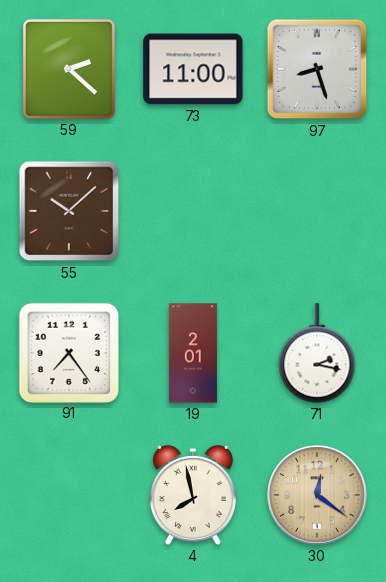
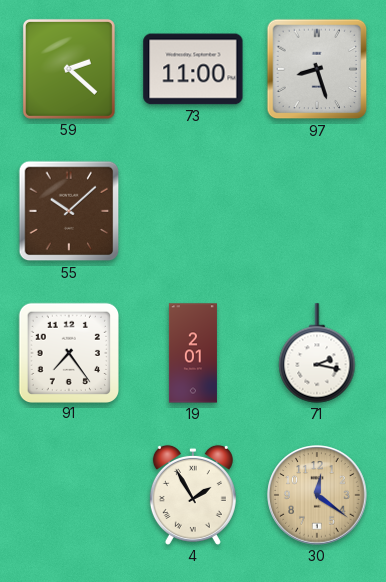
4: 7:58 -> 1:55
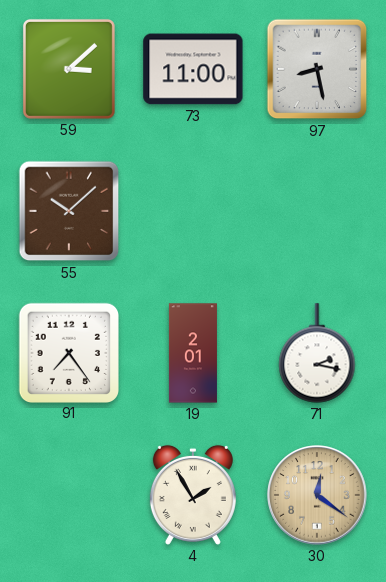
59: 2:22 -> 3:08
97: 8:27 -> 8:28
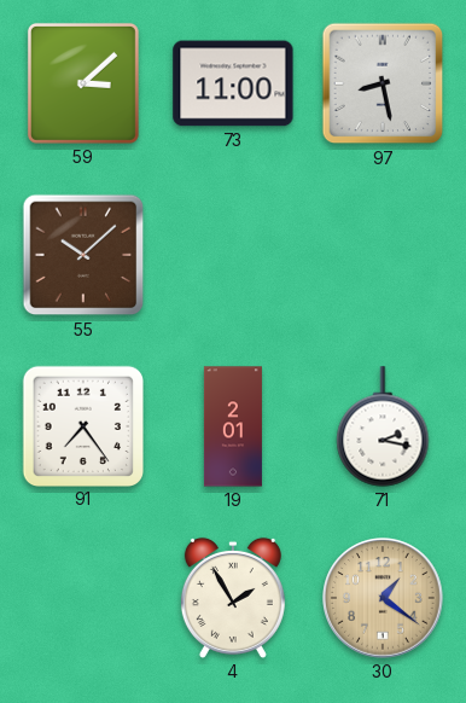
30: 12:21 -> 1:21
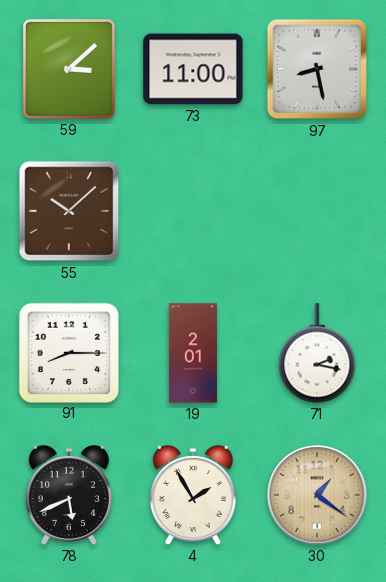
91: 7:24 -> 8:15
78: none -> 5:41
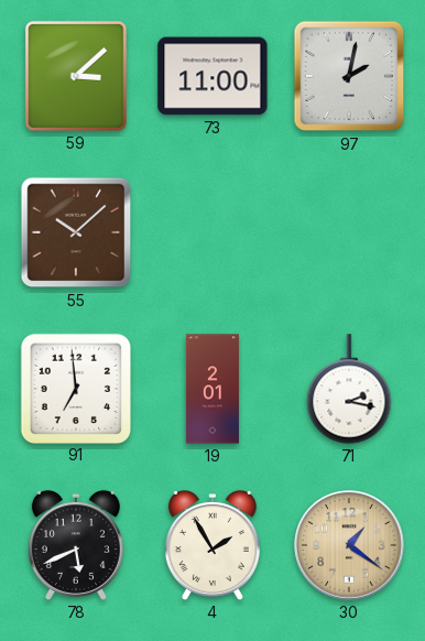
97: 8:28 -> 2:02
91: 8:15 -> 6:59
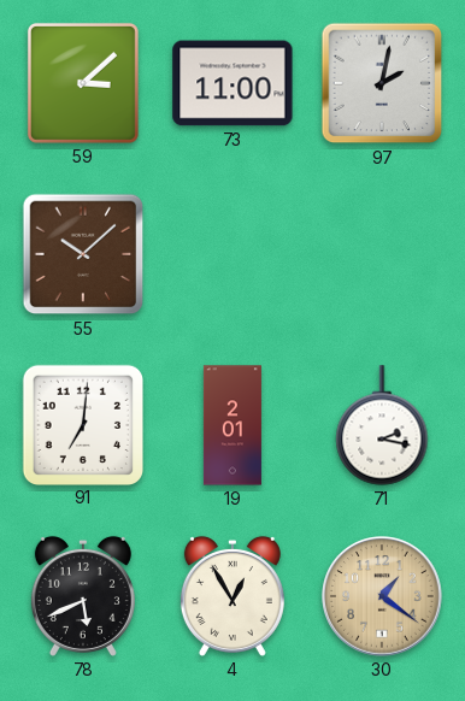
91: 6:59 -> 7:01
4: 1:55 -> 12:55
